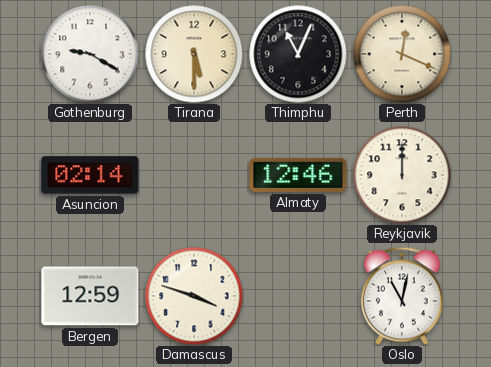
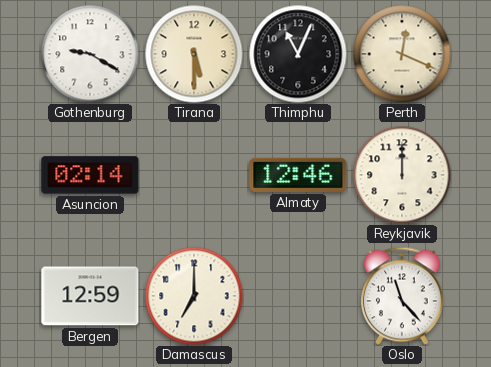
Damascus: 3:48 -> 7:00
Oslo: 11:02 -> 11:23
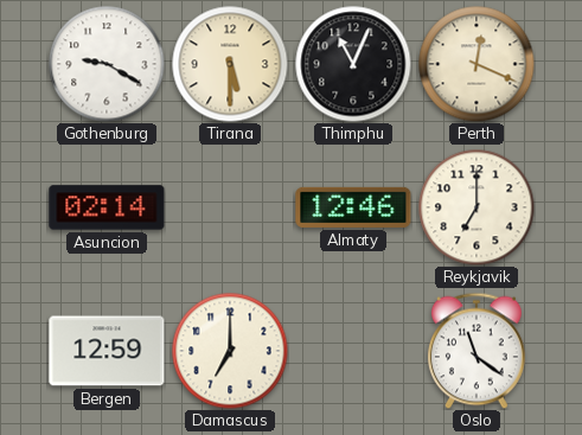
Reykjavik: 12:00 -> 7:00
Oslo: 11:23 -> 11:21
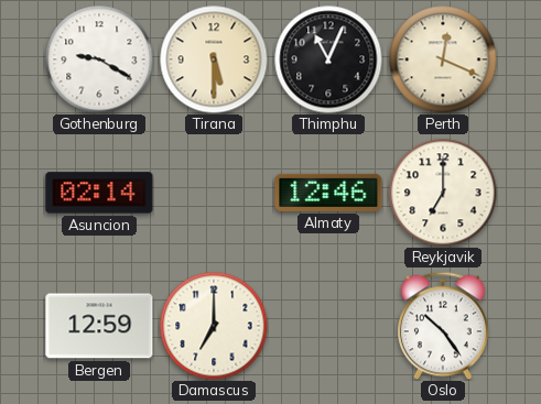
Oslo: 11:21 -> 10:24
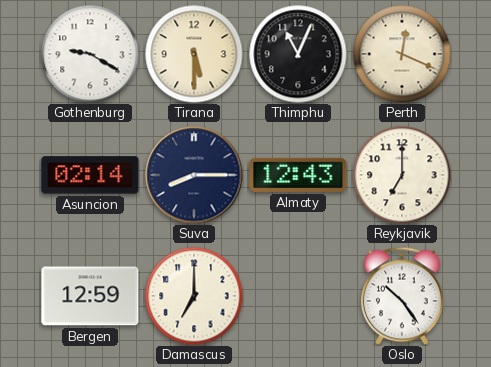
Suva: none -> 8:15
Almaty: 12:46 -> 12:43
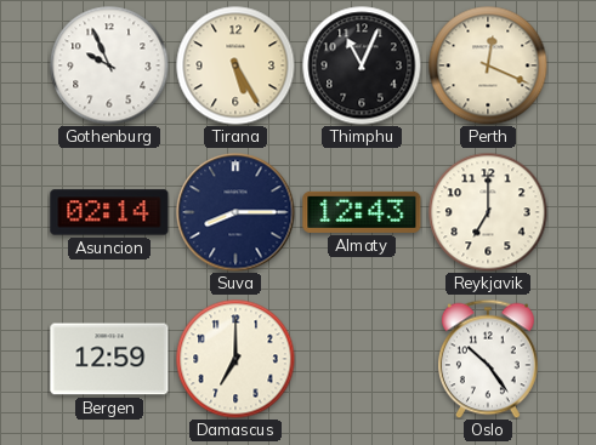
Gothenburg: 9:20 -> 9:56
Tirana: 5:30 -> 5:25
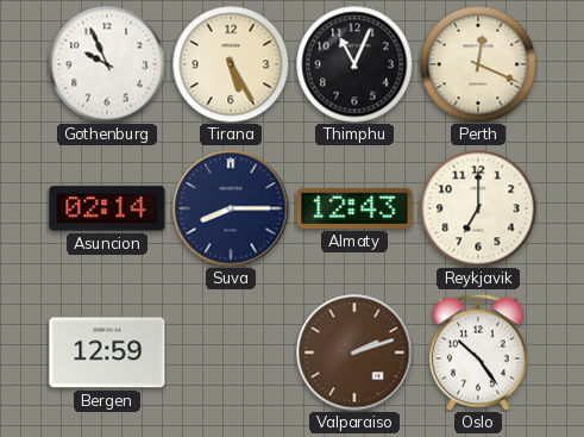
Damascus: 7:00 -> none
Valparaiso: none -> 2:12
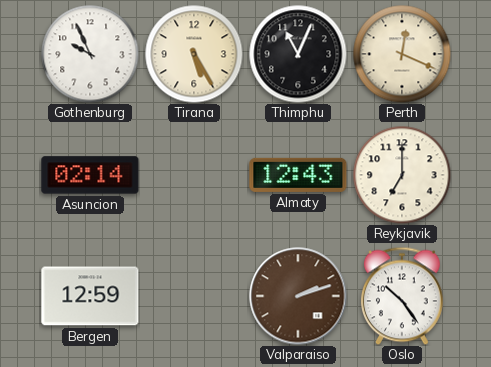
Suva: 8:15 -> none
